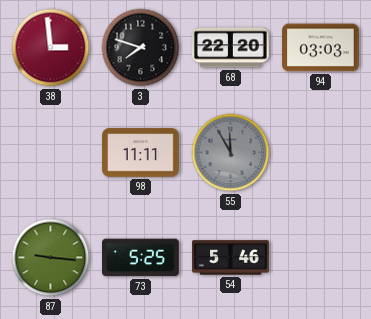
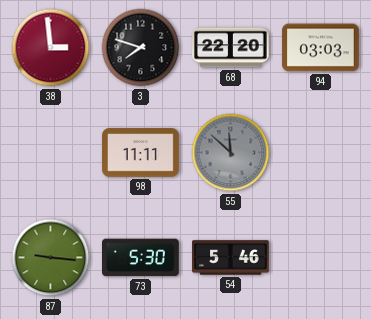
55: 11:55 -> 11:52
73: 5:25 -> 5:30
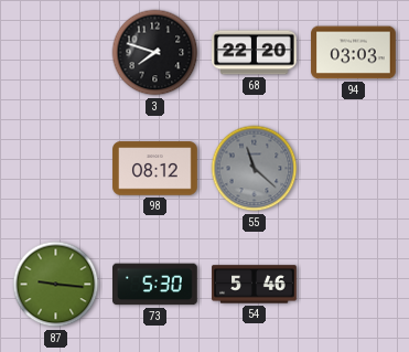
38: 2:59 -> none
98: 11:11 -> 08:12
55: 11:52 -> 11:22
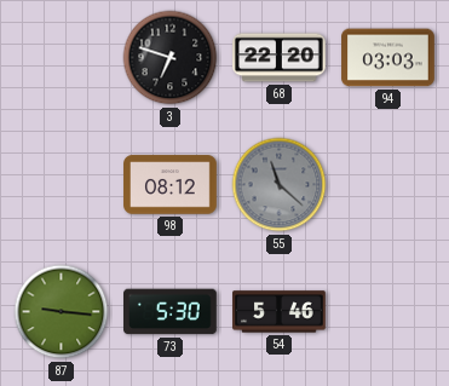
3: 7:48 -> 6:48
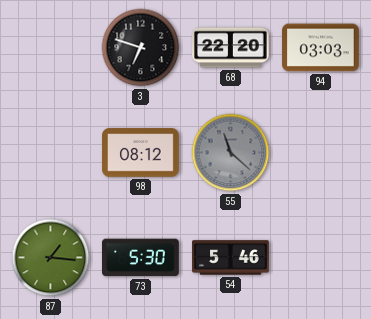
87: 9:16 -> 1:16
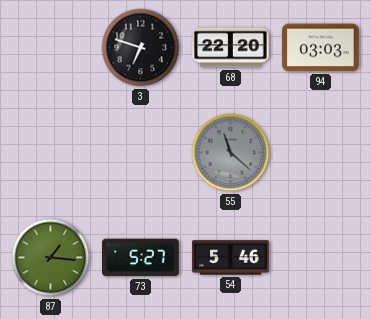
98: 08:12 -> none
73: 5:30 -> 5:27
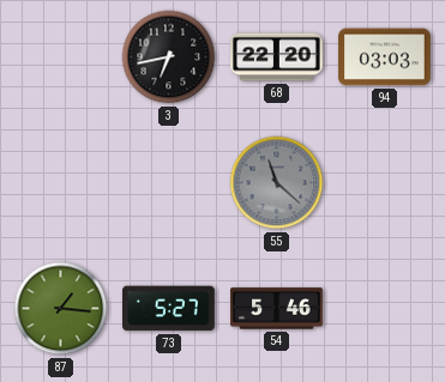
3: 6:48 -> 6:43
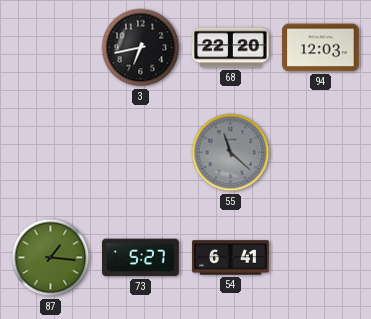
94: 03:03 -> 12:03
54: 5:46 -> 6:41
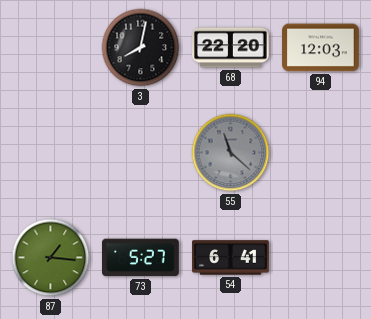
3: 6:43 -> 8:02
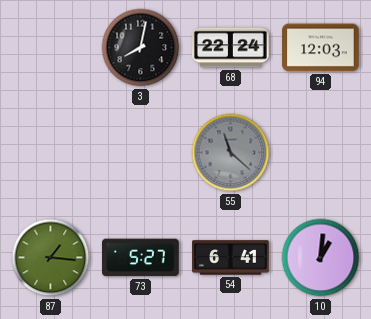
68: 22:20 -> 22:24
10: none -> 1:01
